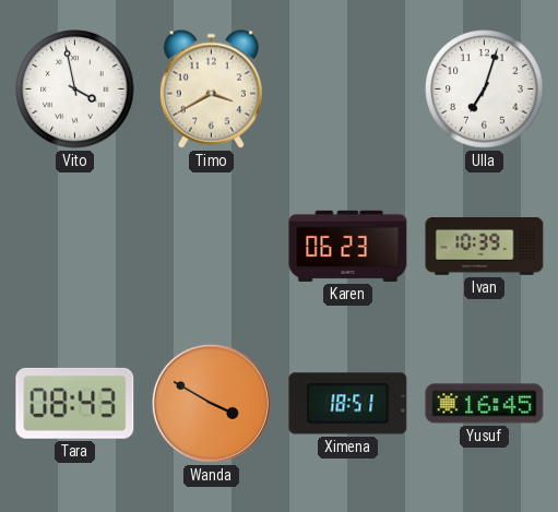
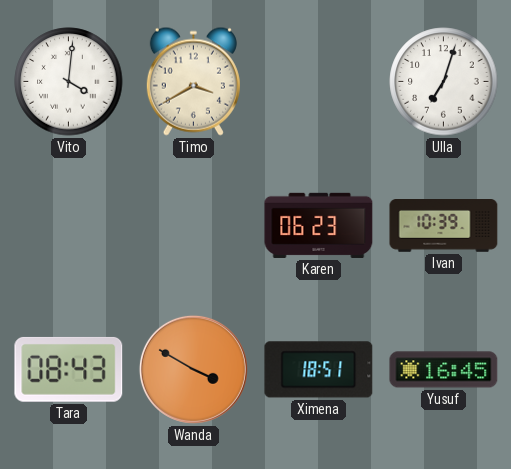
Vito: 3:58 -> 4:01
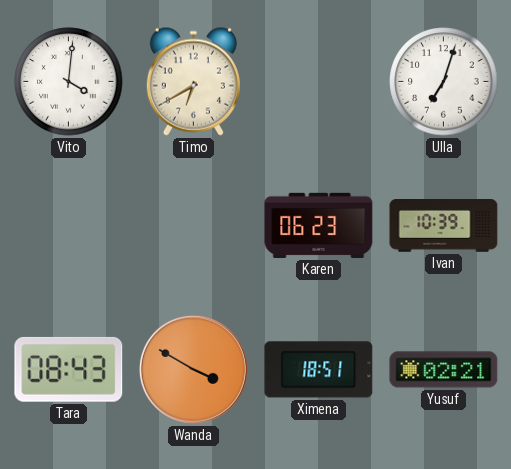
Timo: 3:40 -> 6:40
Yusuf: 16:45 -> 02:21
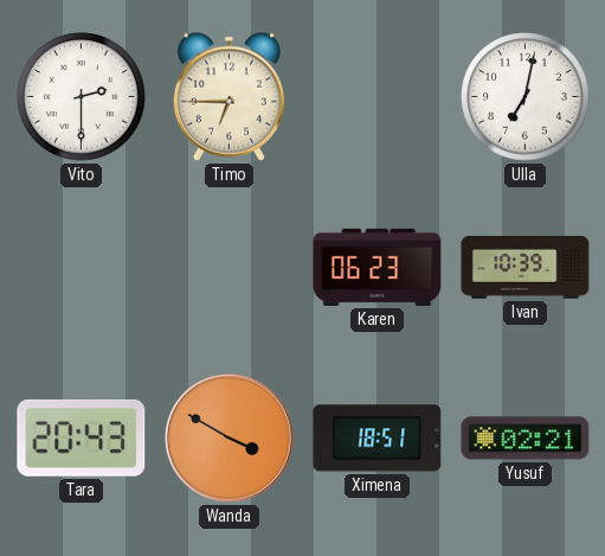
Vito: 4:01 -> 2:30
Timo: 6:40 -> 6:45
Ulla: 7:03 -> 7:02
Tara: 08:43 -> 20:43
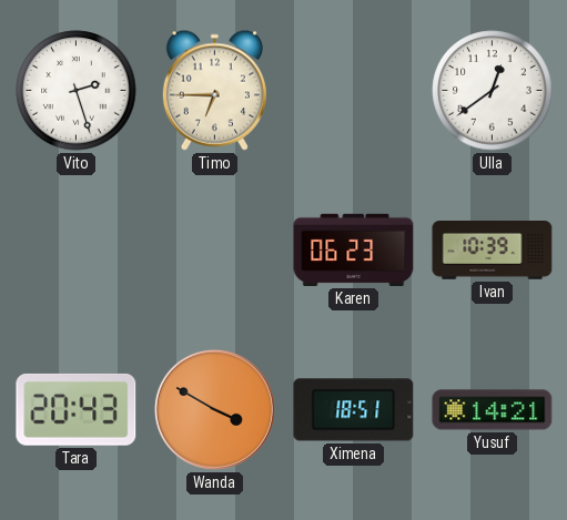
Vito: 2:30 -> 2:27
Ulla: 7:02 -> 12:39
Yusuf: 02:21 -> 14:21
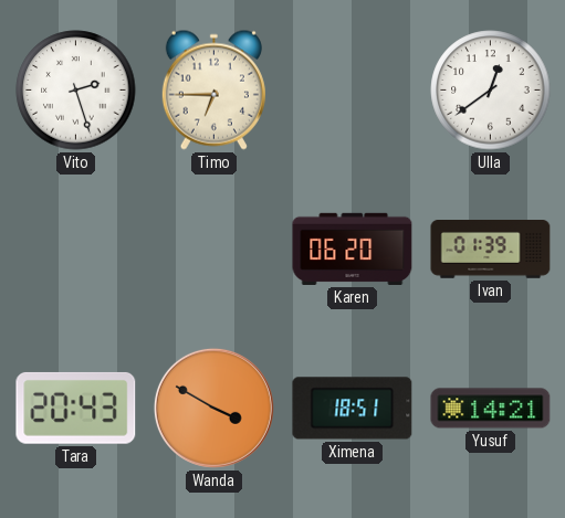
Karen: 06:23 -> 06:20
Ivan: 10:39 -> 01:39
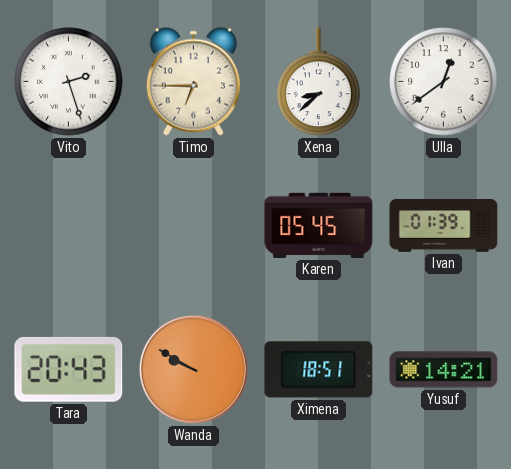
Xena: none -> 8:38
Karen: 06:20 -> 05:45
Wanda: 3:50 -> 9:50
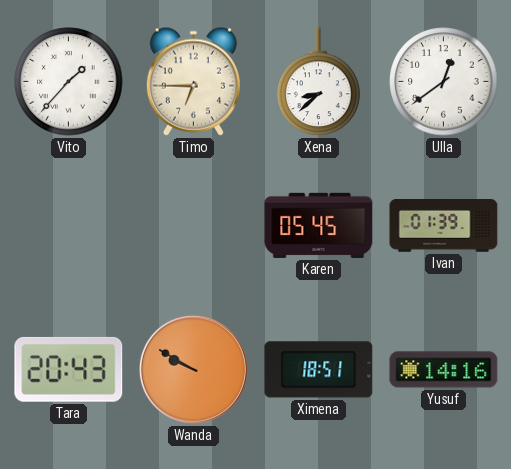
Vito: 2:27 -> 1:37
Yusuf: 14:21 -> 14:16
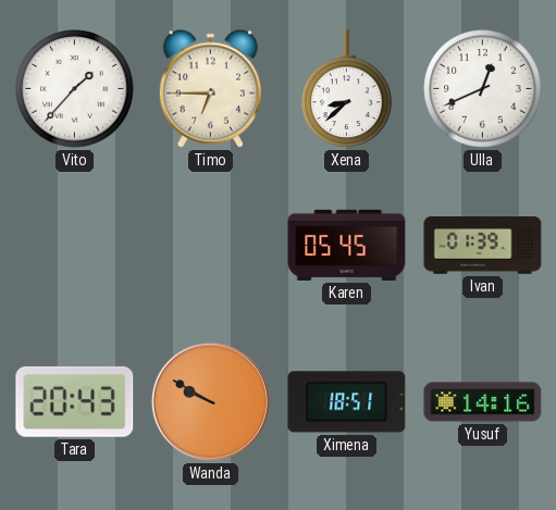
Ulla: 12:39 -> 12:41
